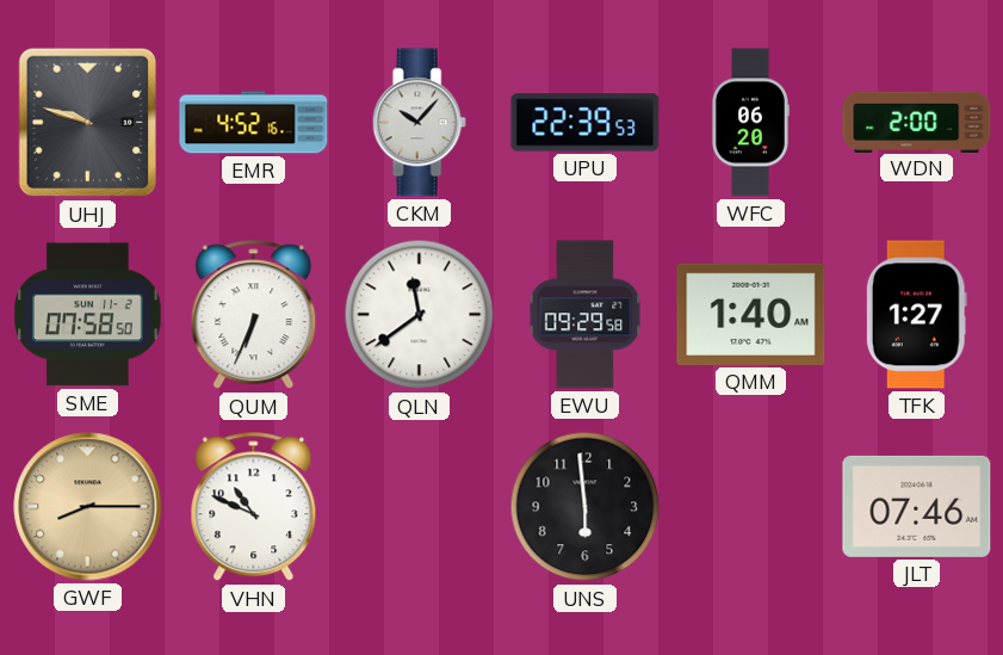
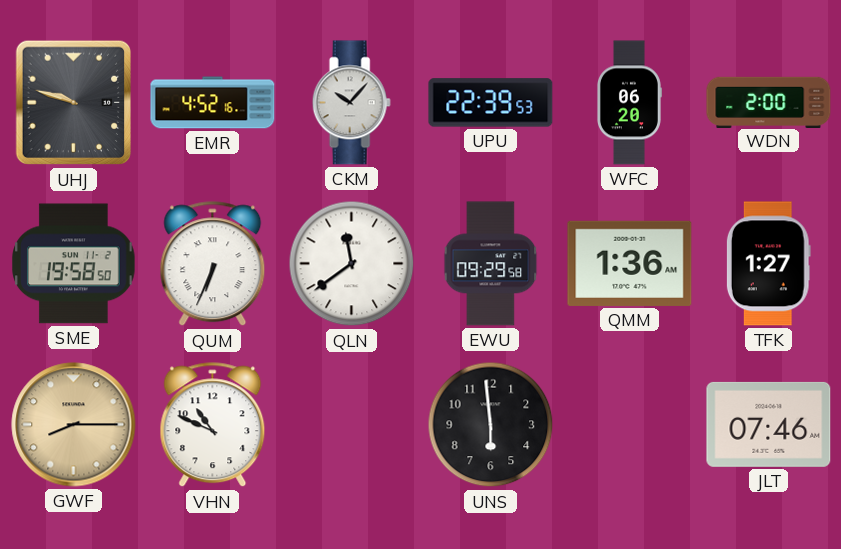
SME: 07:58 -> 19:58
QMM: 1:40 -> 1:36
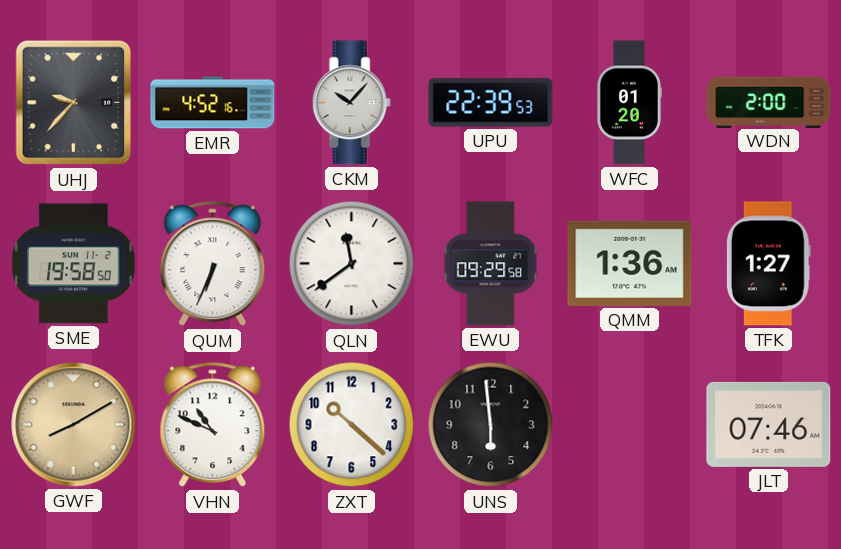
UHJ: 9:48 -> 9:37
WFC: 06:20 -> 01:20
GWF: 8:15 -> 8:10
ZXT: none -> 10:22
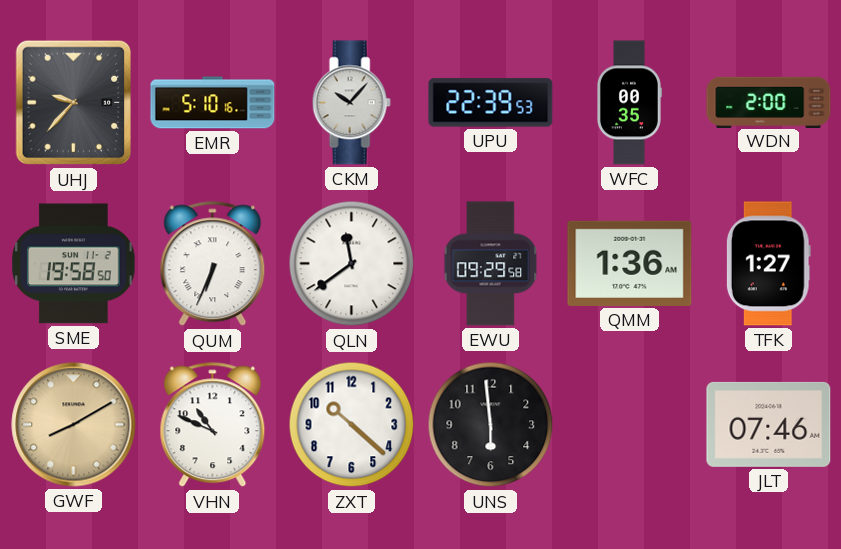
EMR: 4:52 -> 5:10
WFC: 01:20 -> 00:35
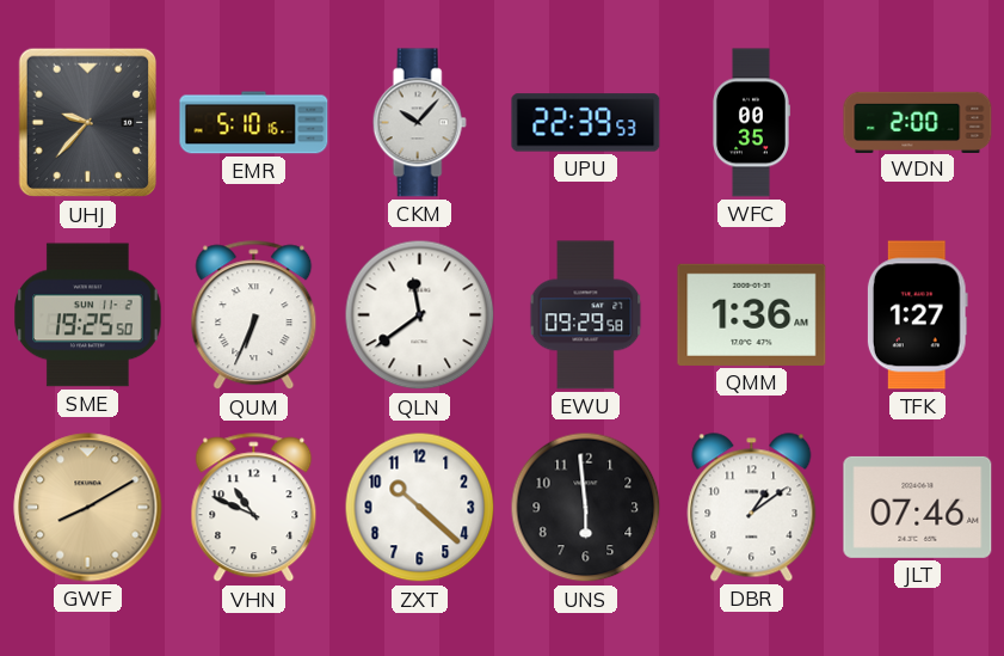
SME: 19:58 -> 19:25
DBR: none -> 1:09
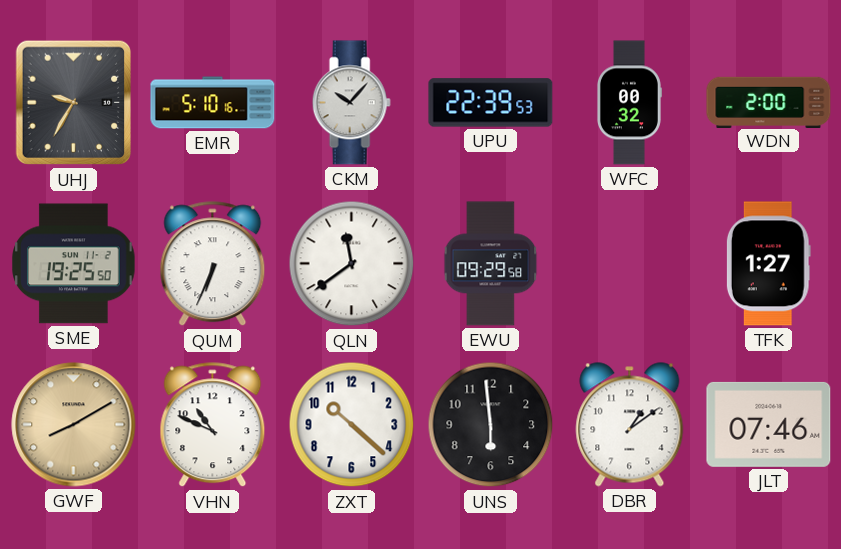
UHJ: 9:37 -> 9:35
WFC: 00:35 -> 00:32
QMM: 1:36 -> none
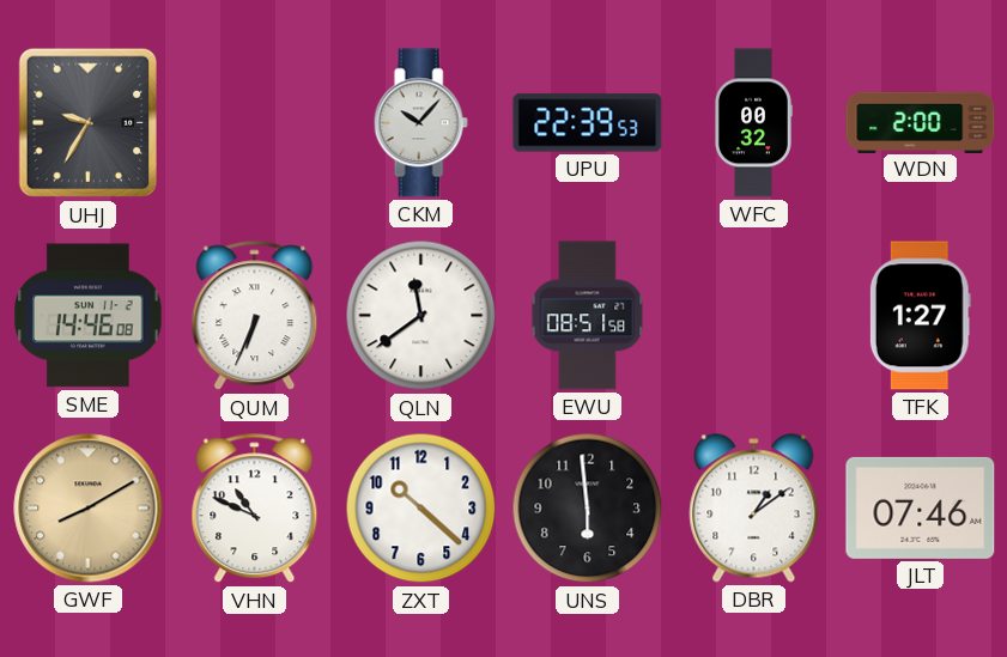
EMR: 5:10 -> none
SME: 19:25 -> 14:46
EWU: 09:29 -> 08:51
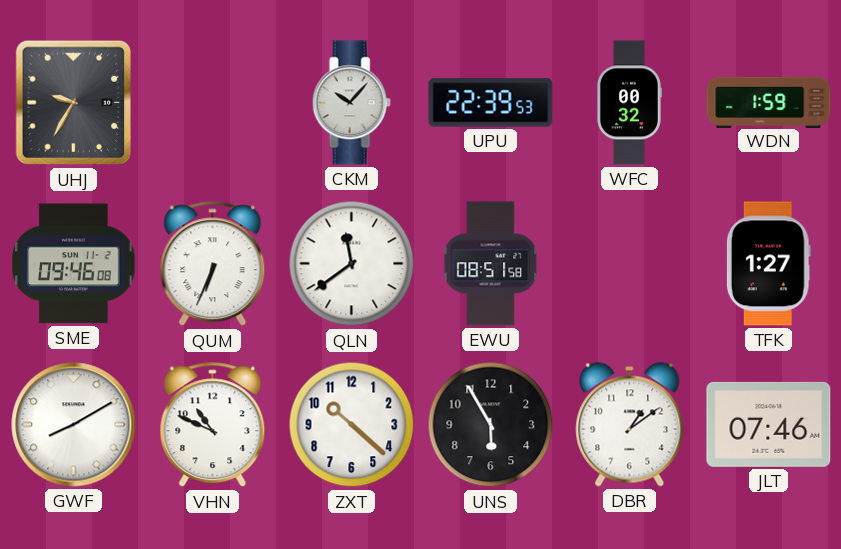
WDN: 2:00 -> 1:59
SME: 14:46 -> 09:46
GWF dial: champagne -> white
UNS: 5:59 -> 5:55
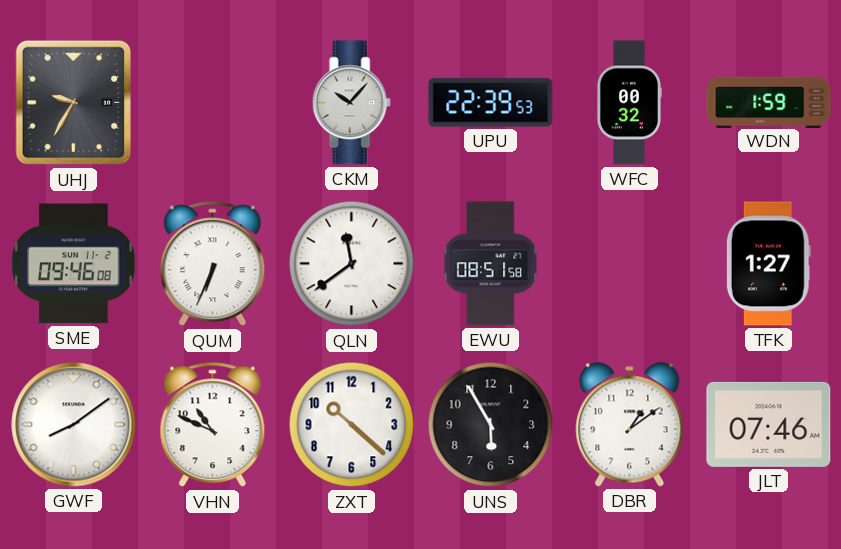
GWF: 8:10 -> 8:09
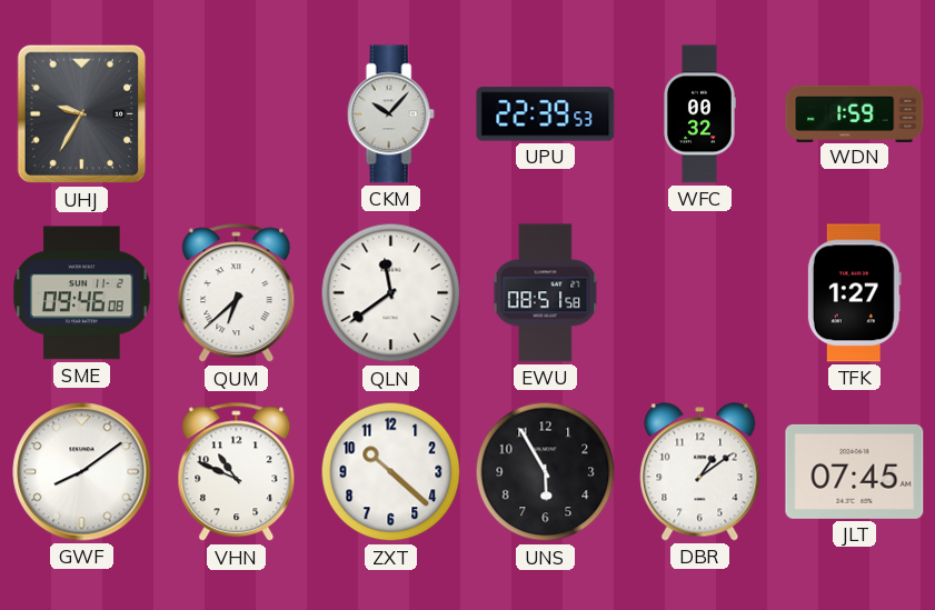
QUM: 6:34 -> 6:38
JLT: 07:46 -> 07:45
